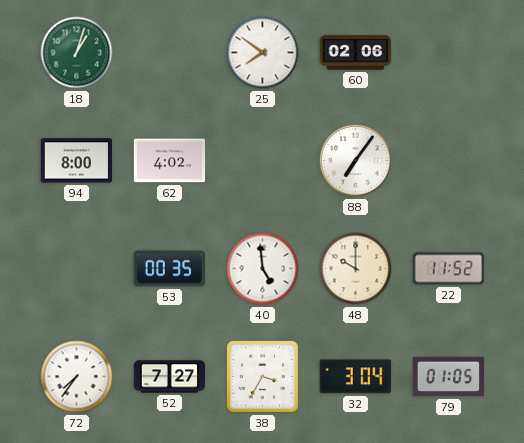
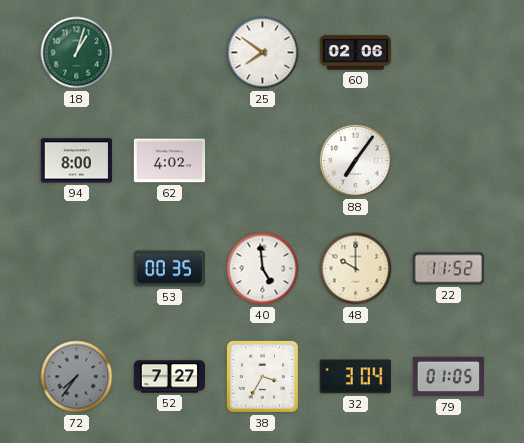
72 dial: white -> grey
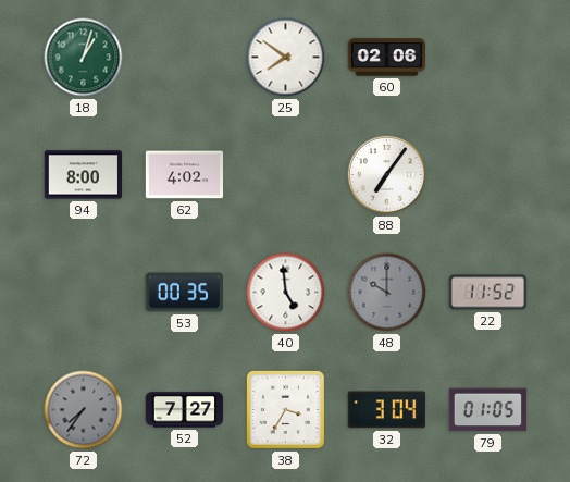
48 dial: cream -> grey
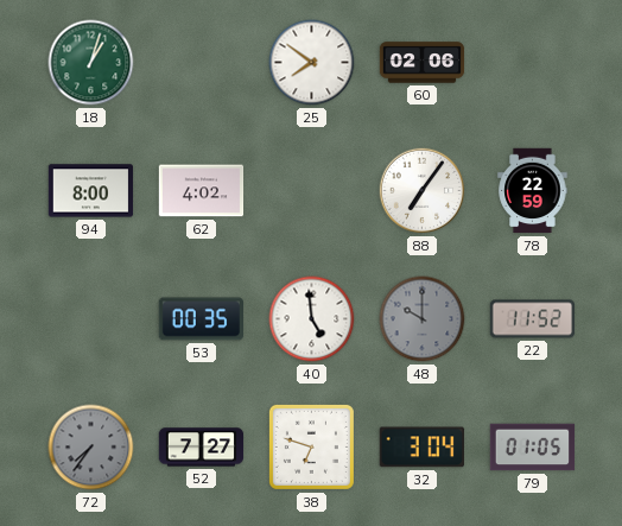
78: none -> 22:59
38: 3:35 -> 6:48
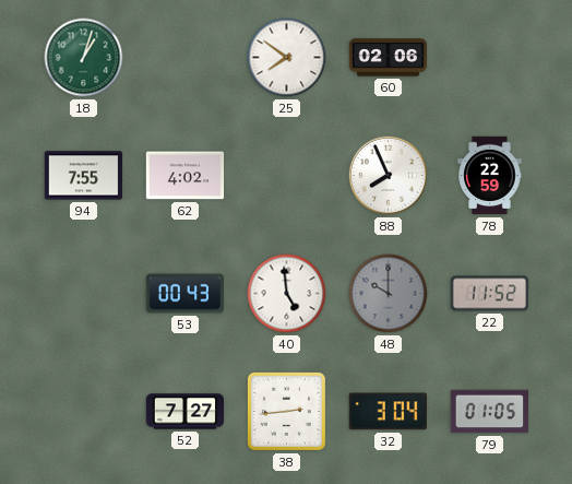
94: 8:00 -> 7:55
88: 7:06 -> 7:56
53: 00:35 -> 00:43
72: 7:36 -> none
38: 6:48 -> 2:44
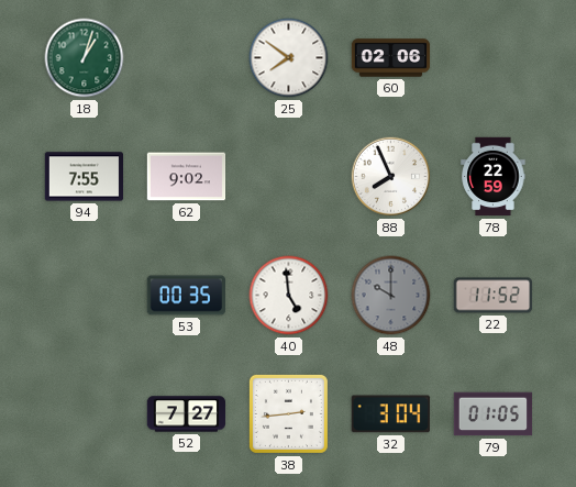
62: 4:02 -> 9:02
53: 00:43 -> 00:35
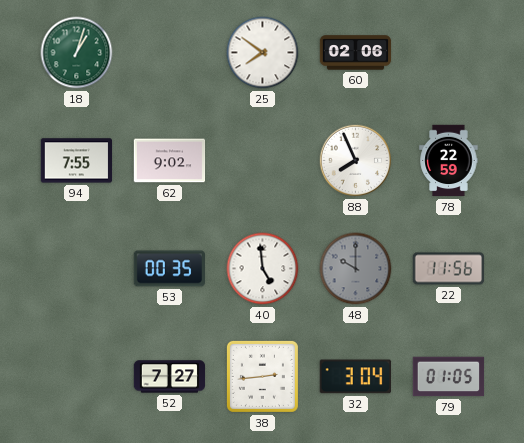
22: 11:52 -> 11:56
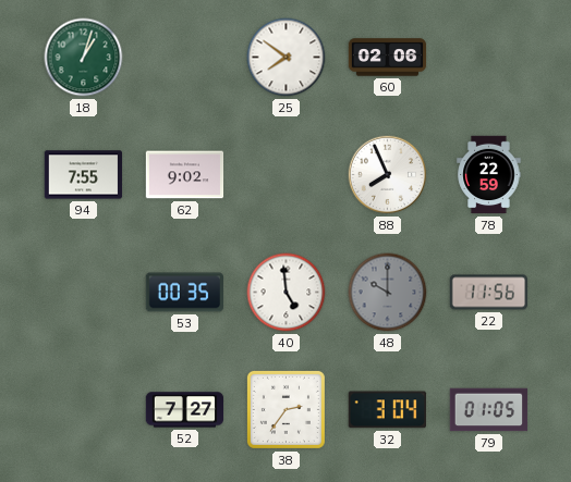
38: 2:44 -> 2:36
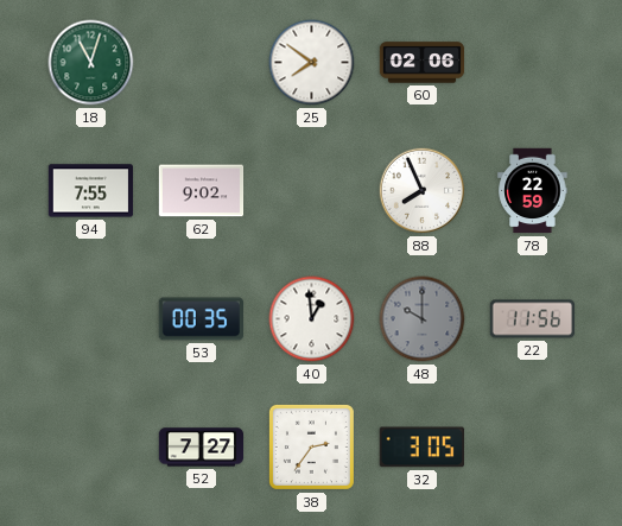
18: 1:03 -> 11:03
40: 4:59 -> 12:59
32: 3:04 -> 3:05
79: 01:05 -> none
